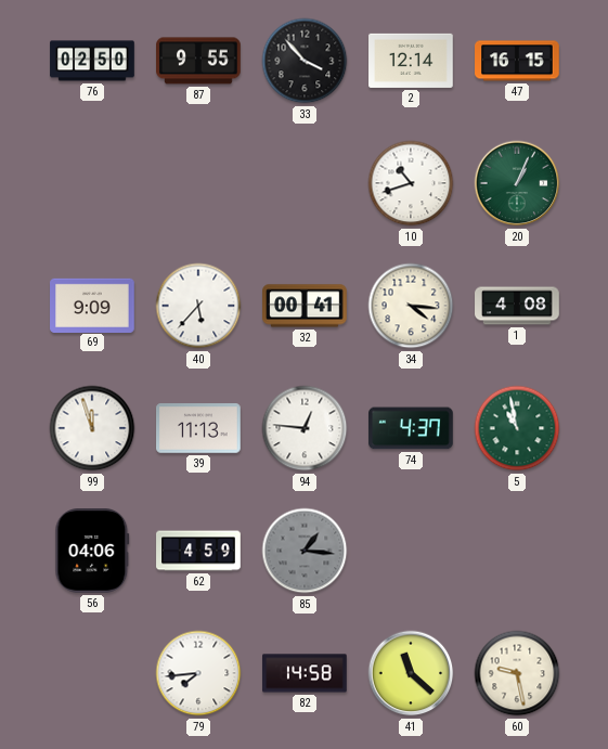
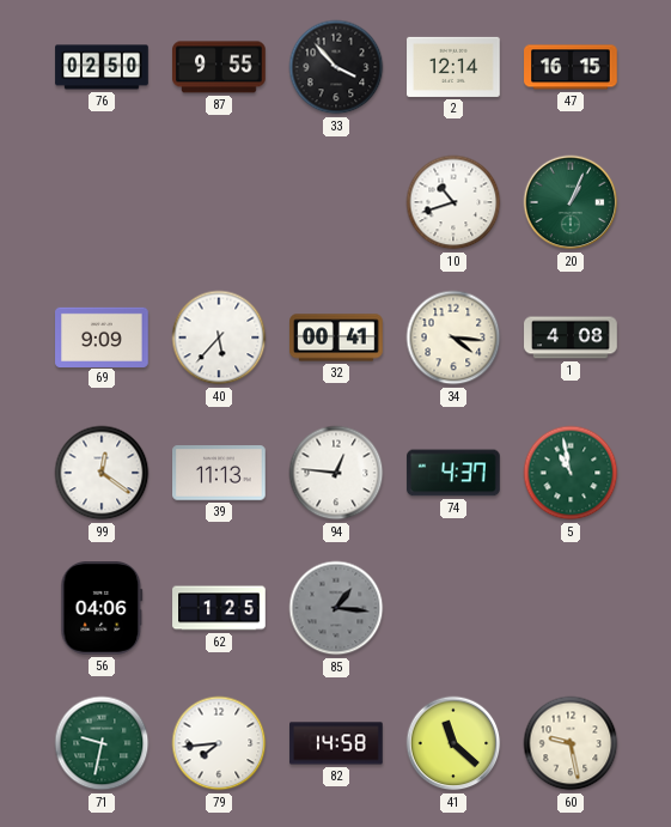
99: 11:57 -> 12:21
62: 4:59 -> 1:25
71: none -> 9:32
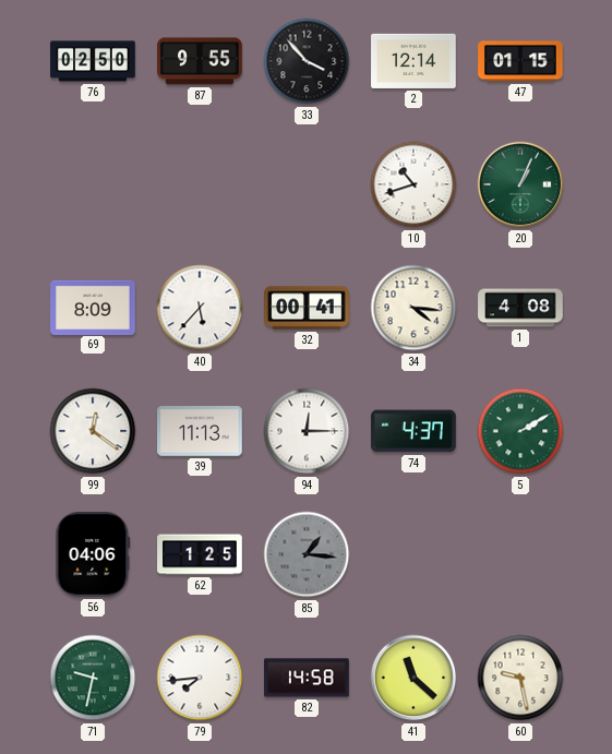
47: 16:15 -> 01:15
69: 9:09 -> 8:09
94: 12:46 -> 12:15
5: 10:58 -> 2:10
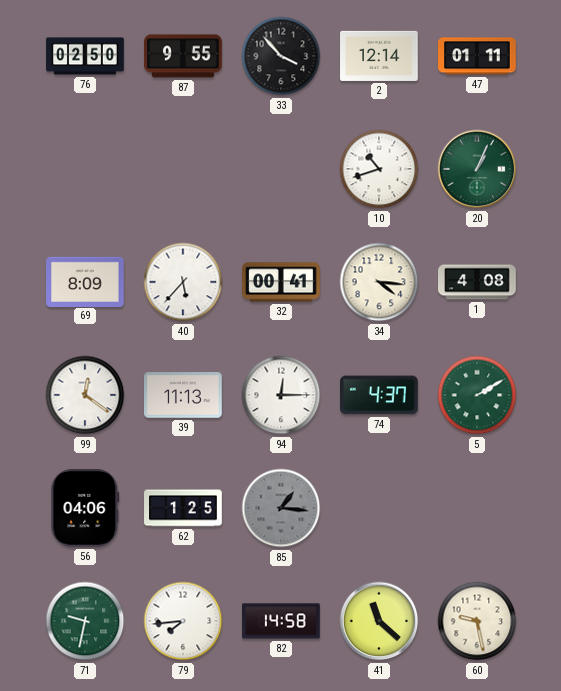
47: 01:15 -> 01:11
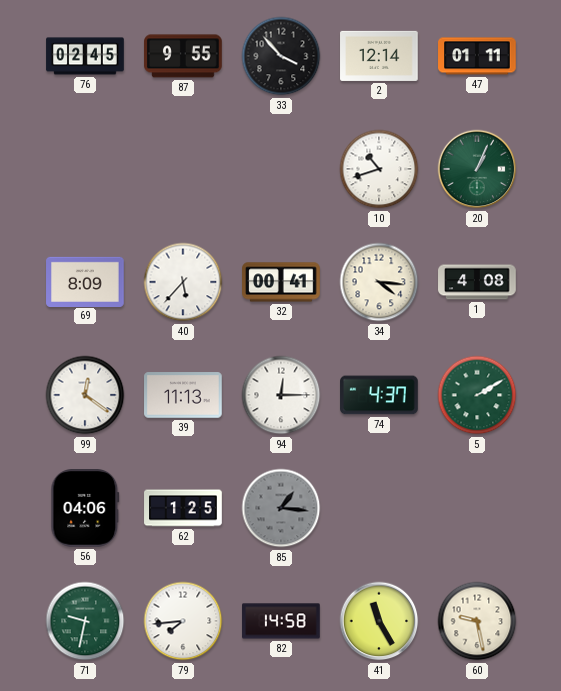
76: 02:50 -> 02:45
41: 11:22 -> 11:25
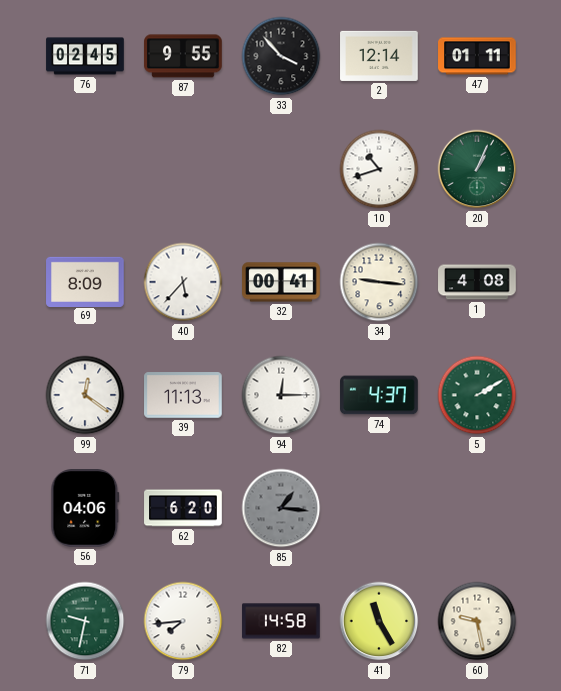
34: 4:16 -> 9:16
62: 1:25 -> 6:20
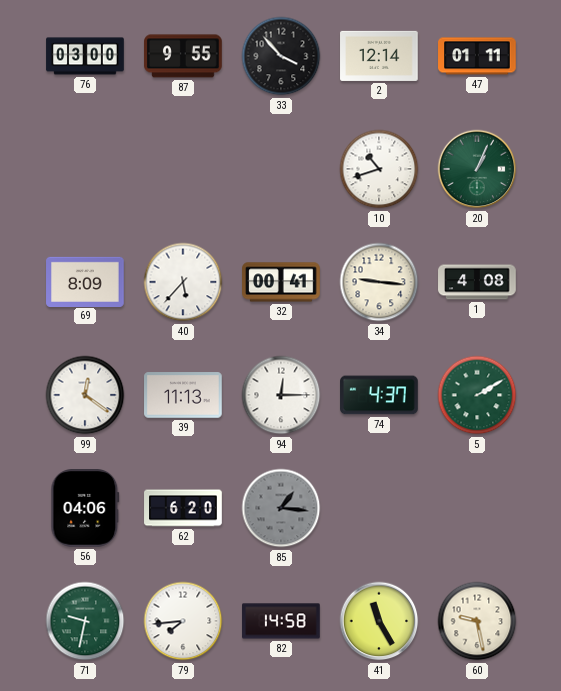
76: 02:45 -> 03:00
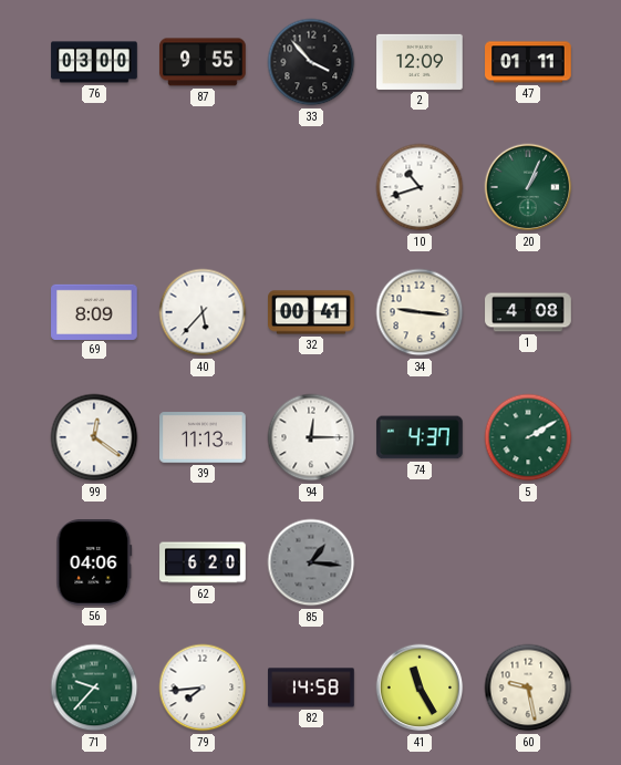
2: 12:14 -> 12:09
71: 9:32 -> 9:37
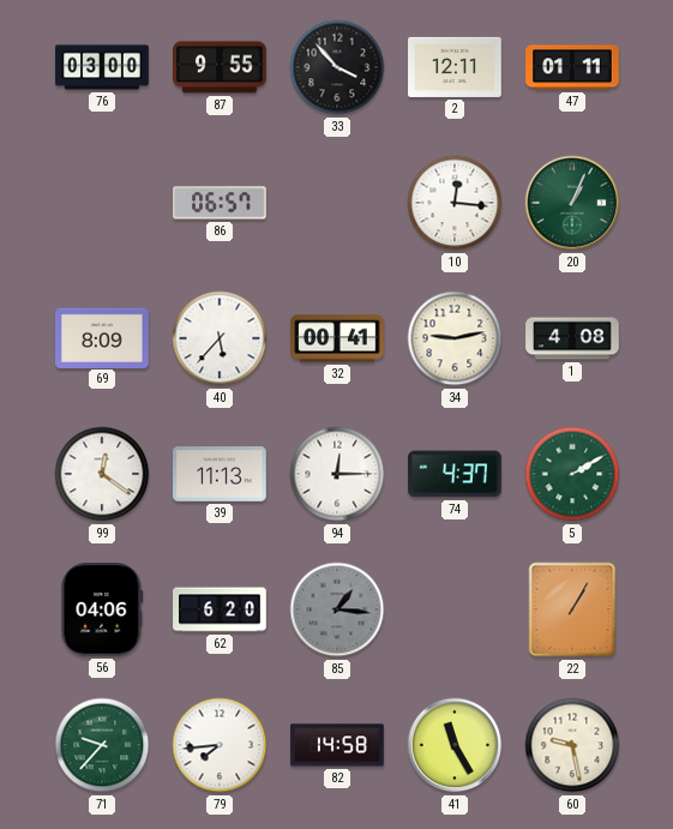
2: 12:09 -> 12:11
86: none -> 06:57
10: 10:42 -> 12:16
34: 9:16 -> 9:13
22: none -> 1:05
